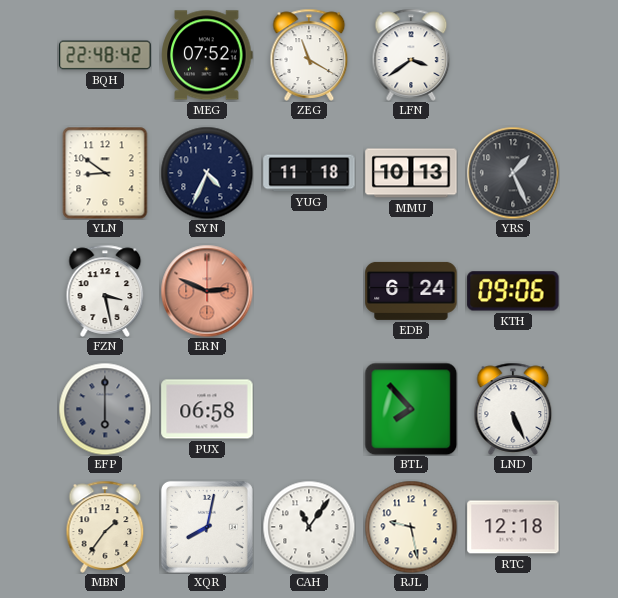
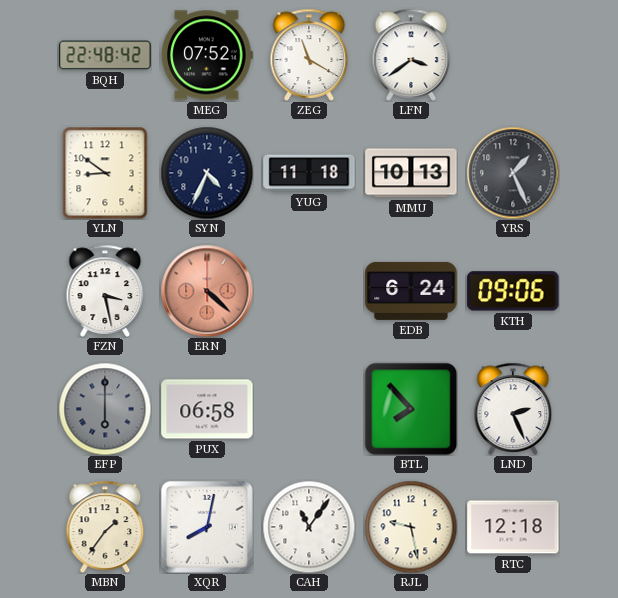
ERN: 2:49 -> 4:22
LND: 5:26 -> 2:26
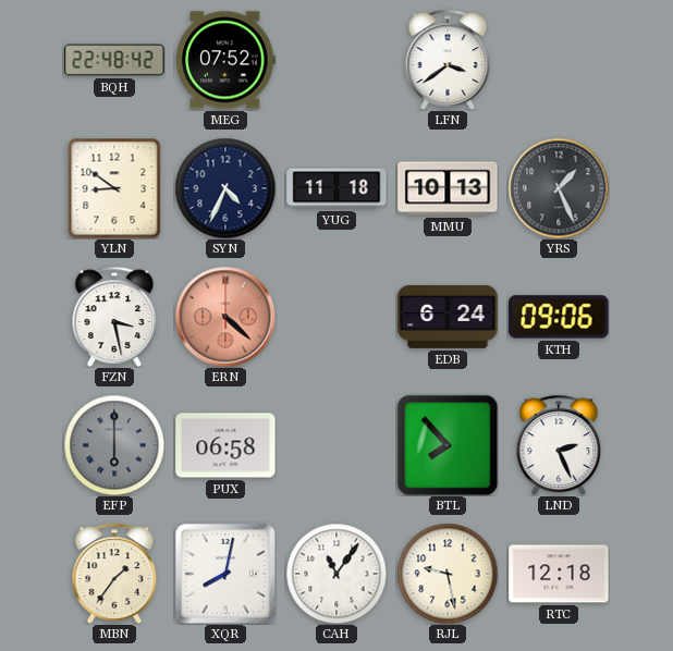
ZEG: 11:20 -> none
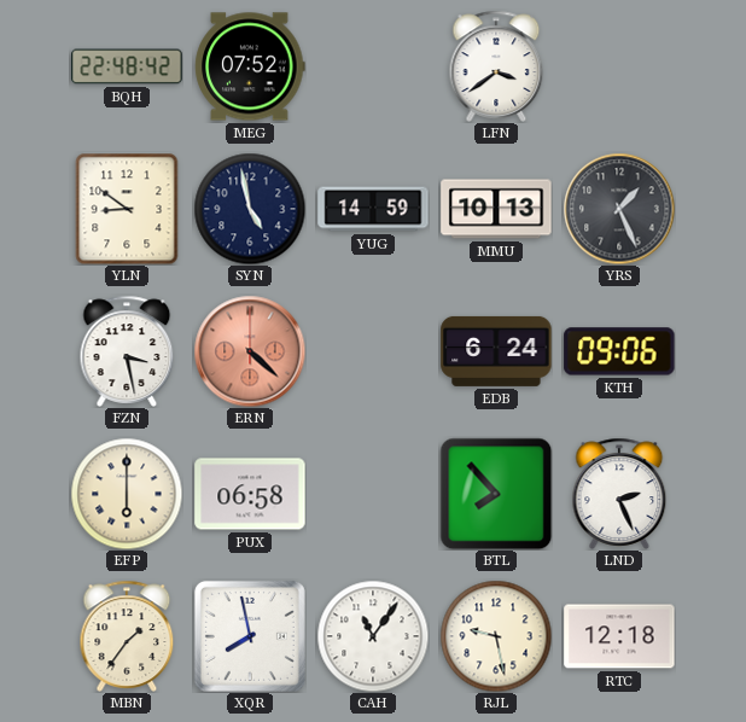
SYN: 4:34 -> 4:58
YUG: 11:18 -> 14:59
EFP dial: grey -> cream
XQR: 8:02 -> 7:58
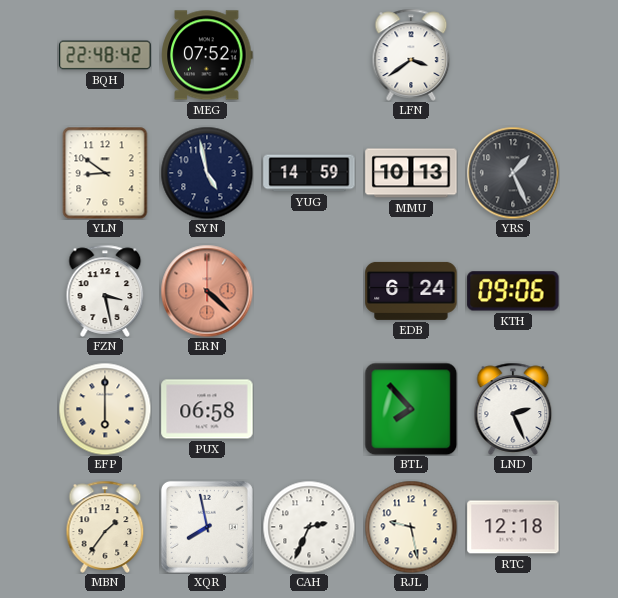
CAH: 11:06 -> 2:34
